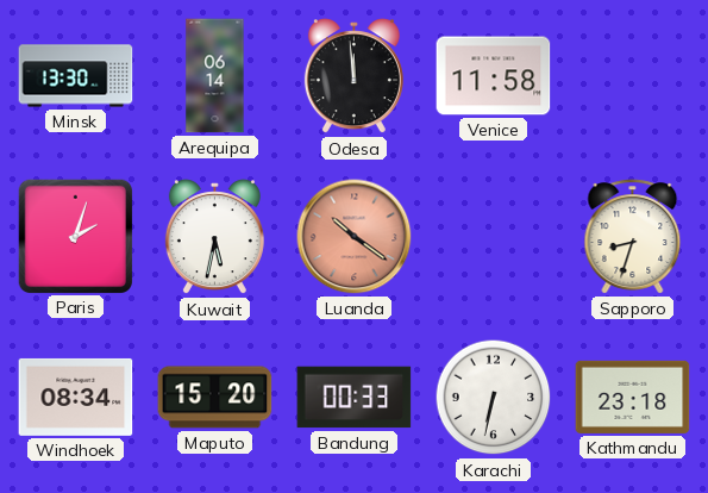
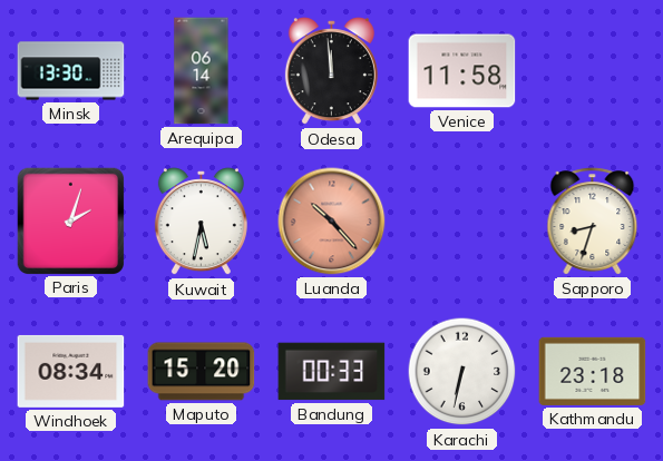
Luanda: 10:21 -> 10:23
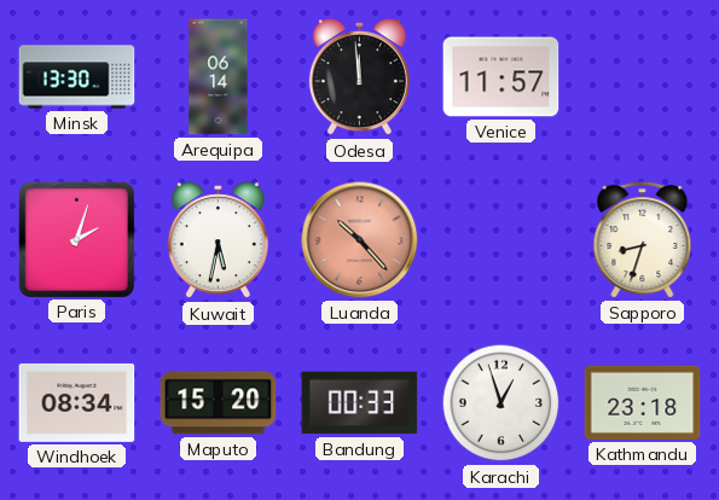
Venice: 11:58 -> 11:57
Karachi: 6:32 -> 12:57
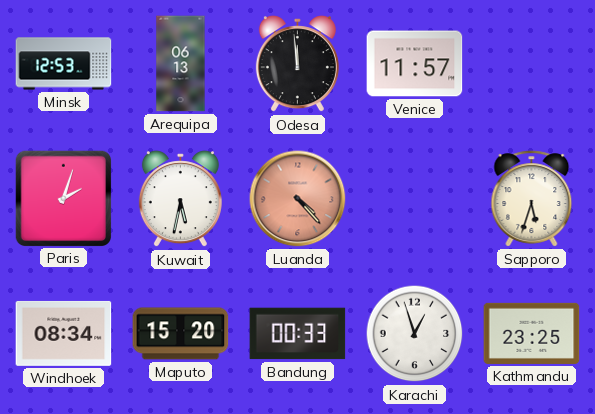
Minsk: 13:30 -> 12:53
Arequipa: 06:14 -> 06:13
Luanda: 10:23 -> 4:23
Sapporo: 8:33 -> 5:33
Kathmandu: 23:18 -> 23:25
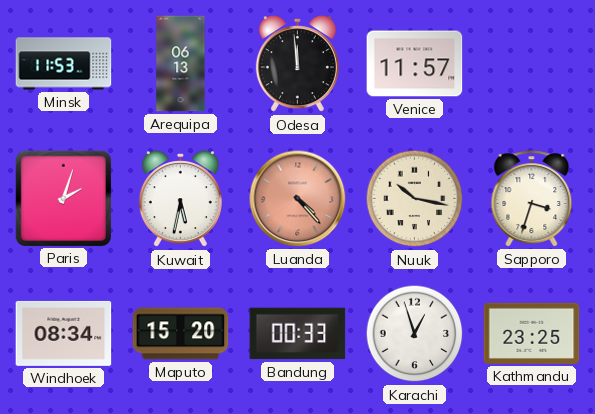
Minsk: 12:53 -> 11:53
Nuuk: none -> 10:17
Sapporo: 5:33 -> 3:33
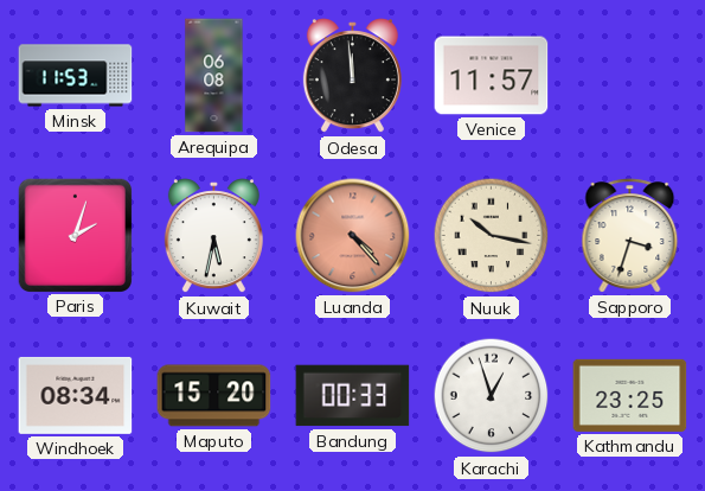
Arequipa: 06:13 -> 06:08
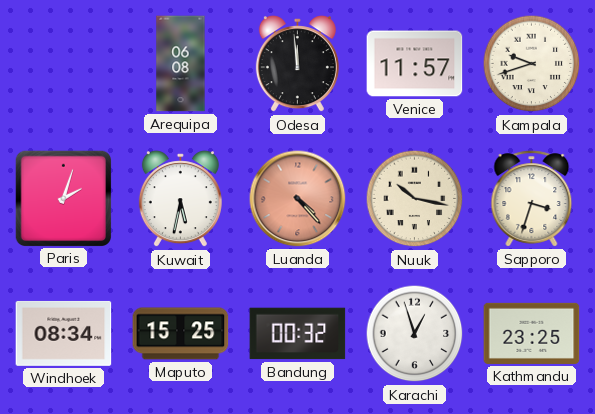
Minsk: 11:53 -> none
Kampala: none -> 9:42
Maputo: 15:20 -> 15:25
Bandung: 00:33 -> 00:32
